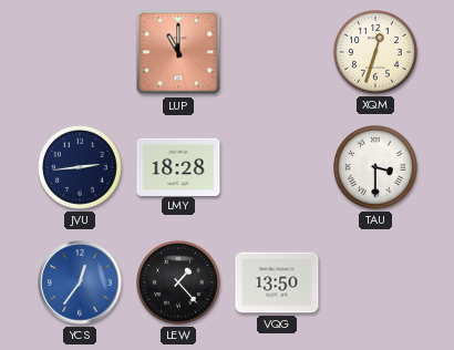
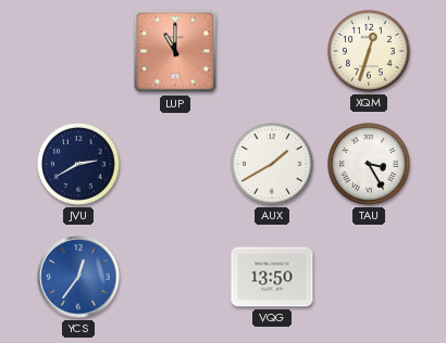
JVU: 2:44 -> 2:40
LMY: 18:28 -> none
AUX: none -> 1:40
TAU: 3:30 -> 3:25
LEW: 1:23 -> none
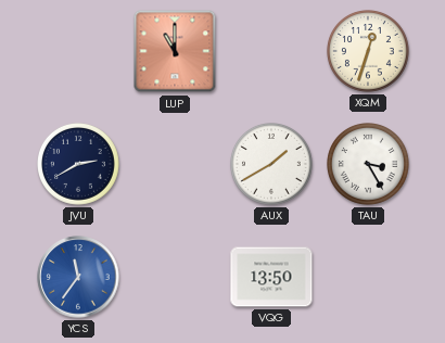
YCS: 12:36 -> 11:36
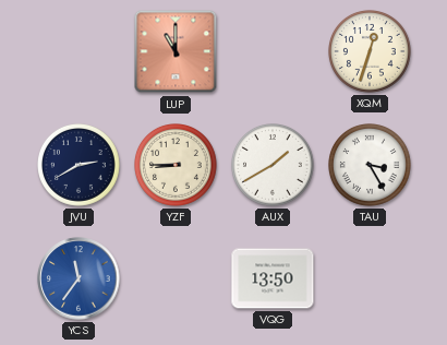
YZF: none -> 8:45
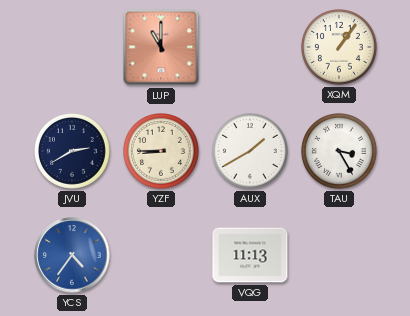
XQM: 12:33 -> 1:06
YCS: 11:36 -> 4:36
VQG: 13:50 -> 11:13
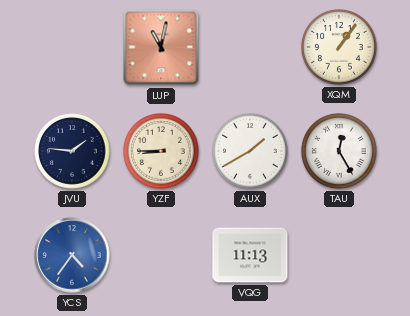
LUP: 11:00 -> 11:02
JVU: 2:40 -> 1:46
TAU: 3:25 -> 12:25
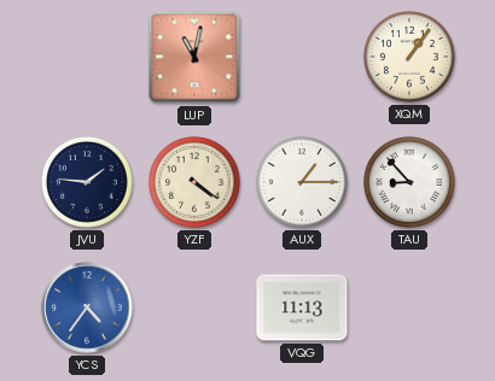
YZF: 8:45 -> 4:21
AUX: 1:40 -> 1:15
TAU: 12:25 -> 8:53
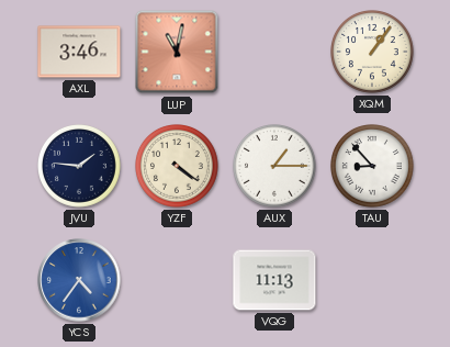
AXL: none -> 3:46
